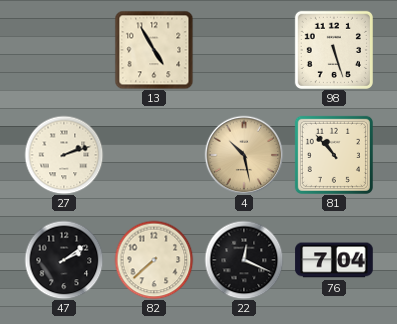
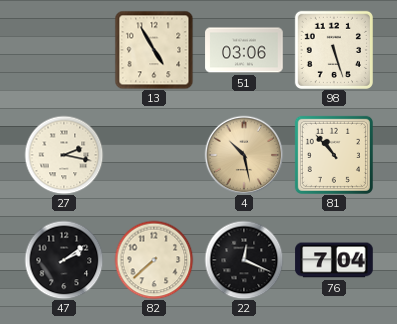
51: none -> 03:06
27: 2:12 -> 2:17
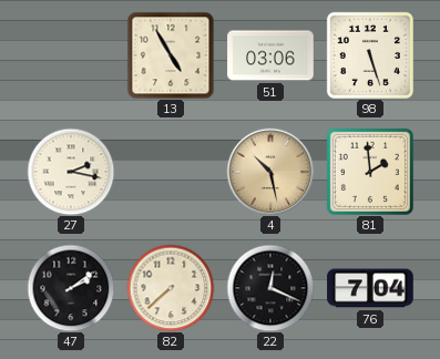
81: 10:53 -> 1:59
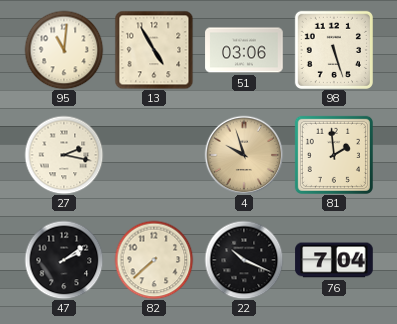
95: none -> 11:01
4: 10:28 -> 9:57
22: 12:19 -> 10:19
